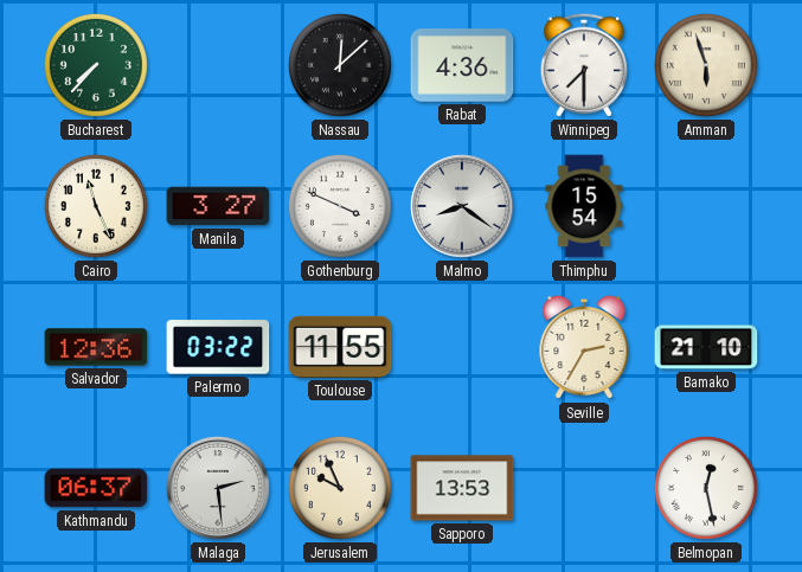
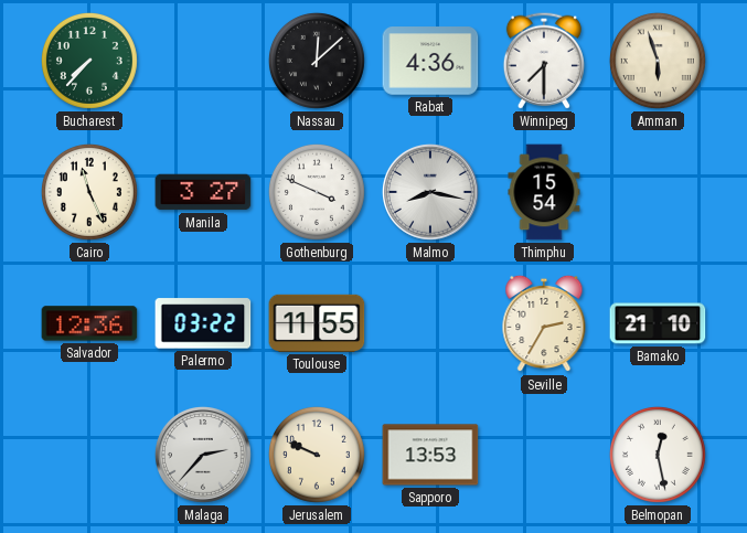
Malmo: 8:21 -> 8:17
Kathmandu: 06:37 -> none
Malaga: 2:29 -> 2:37
Jerusalem: 9:56 -> 9:49
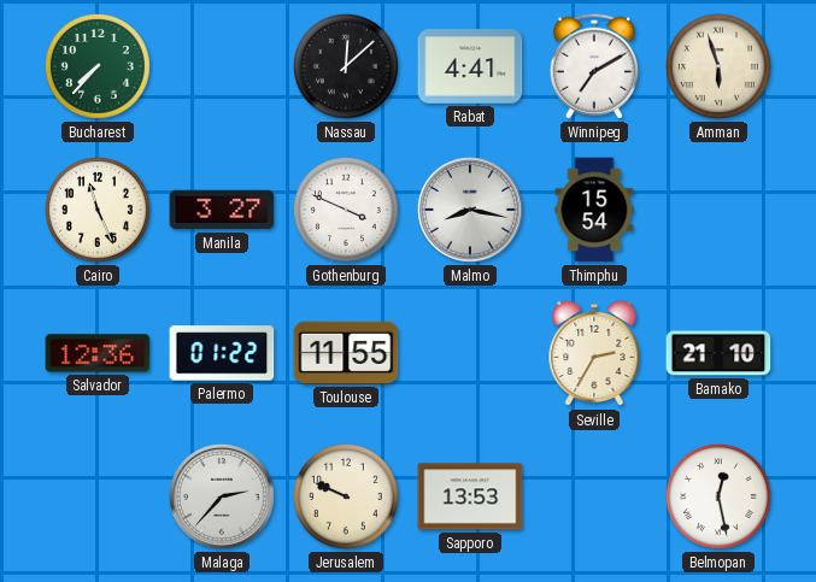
Rabat: 4:36 -> 4:41
Winnipeg: 7:30 -> 7:10
Palermo: 03:22 -> 01:22
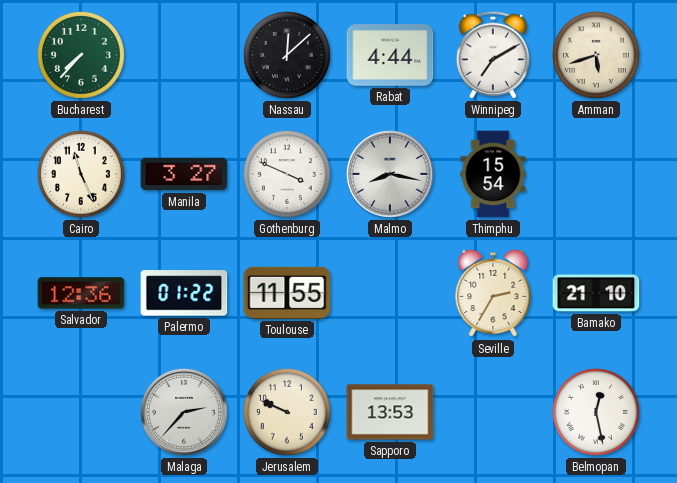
Rabat: 4:41 -> 4:44
Amman: 5:57 -> 5:42
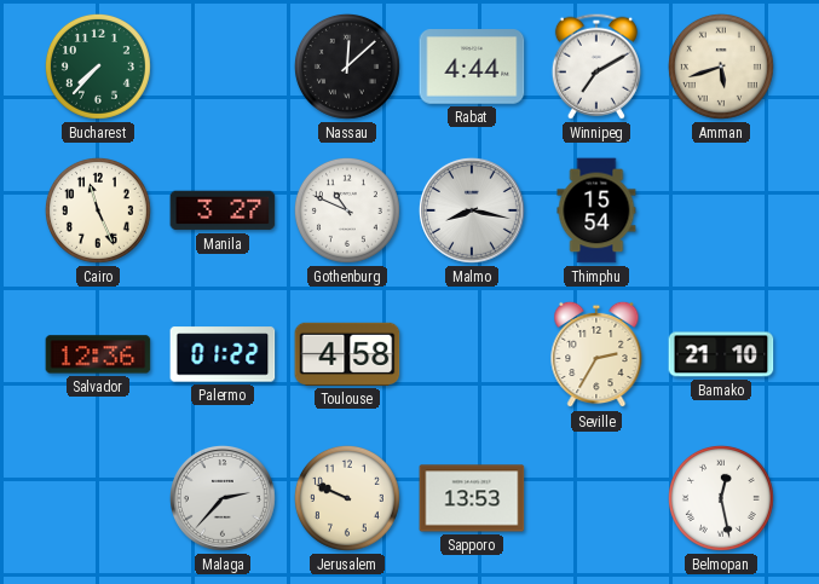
Gothenburg: 3:49 -> 10:49
Toulouse: 11:55 -> 4:58
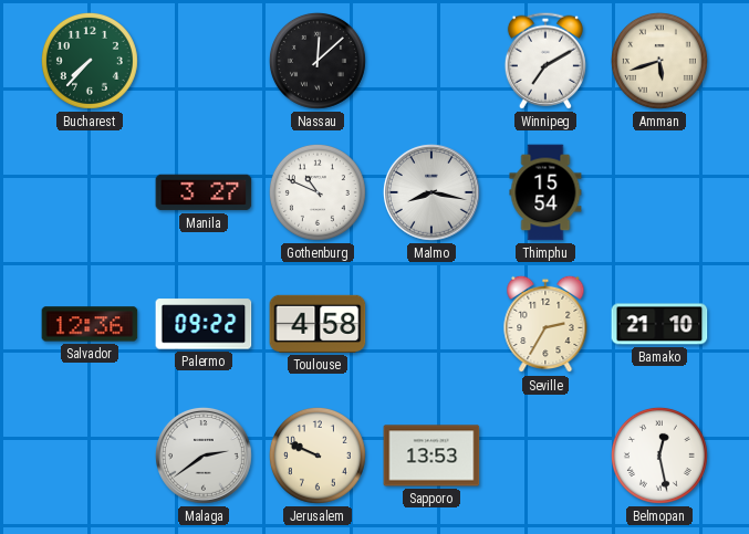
Rabat: 4:44 -> none
Cairo: 11:26 -> none
Palermo: 01:22 -> 09:22
Malaga: 2:37 -> 2:39
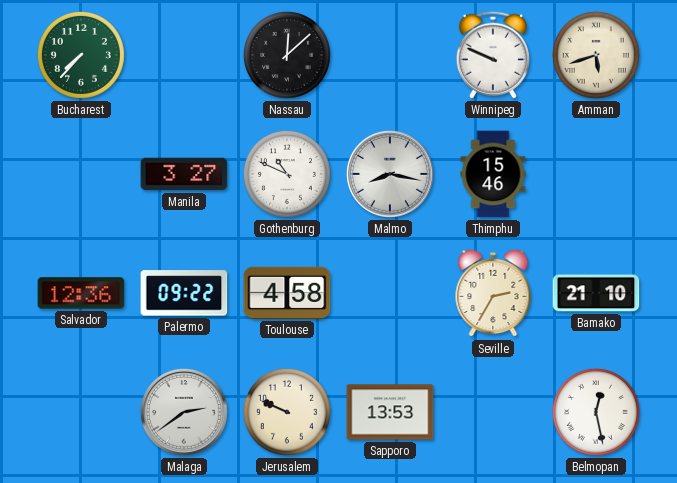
Winnipeg: 7:10 -> 9:49
Thimphu: 15:54 -> 15:46
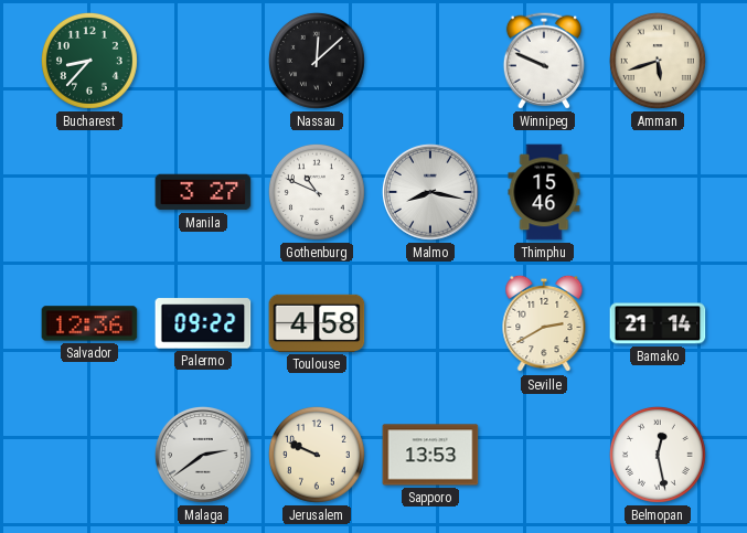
Bucharest: 7:37 -> 8:37
Seville: 2:35 -> 2:40
Bamako: 21:10 -> 21:14
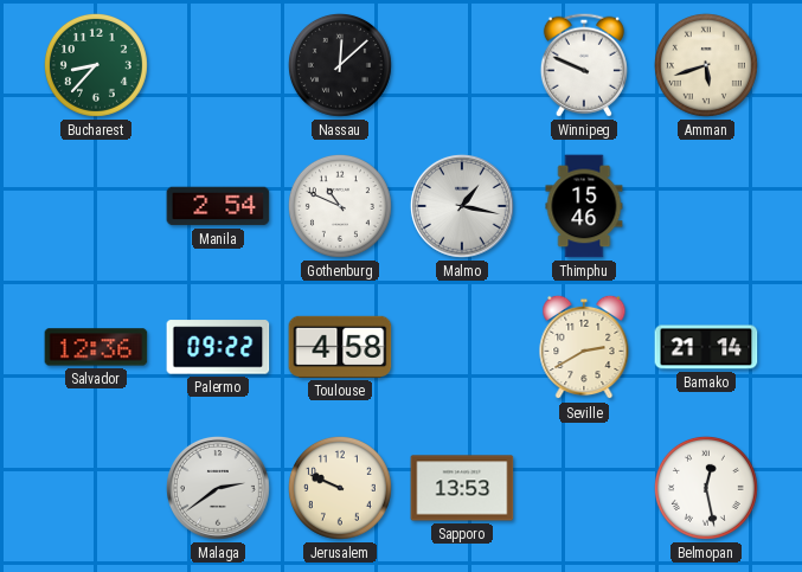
Manila: 3:27 -> 2:54
Malmo: 8:17 -> 1:17
